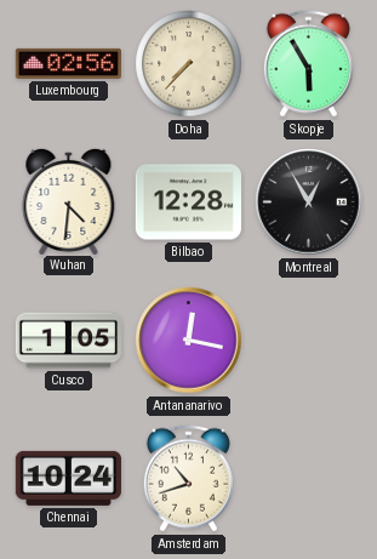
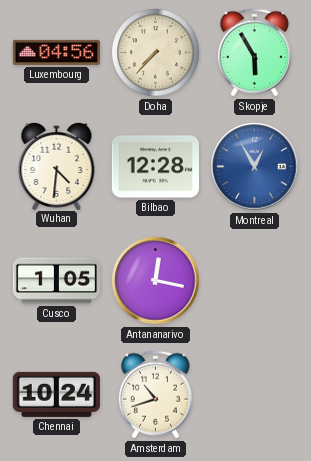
Luxembourg: 02:56 -> 04:56
Montreal dial: black -> blue
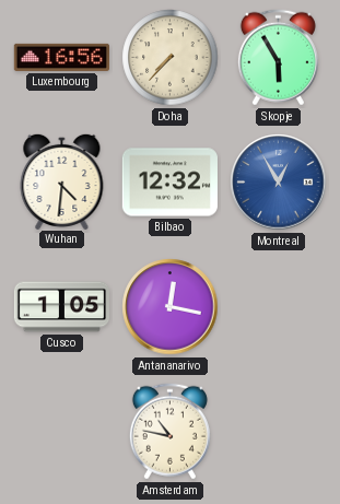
Luxembourg: 04:56 -> 16:56
Bilbao: 12:28 -> 12:32
Chennai: 10:24 -> none
Amsterdam: 10:42 -> 10:47
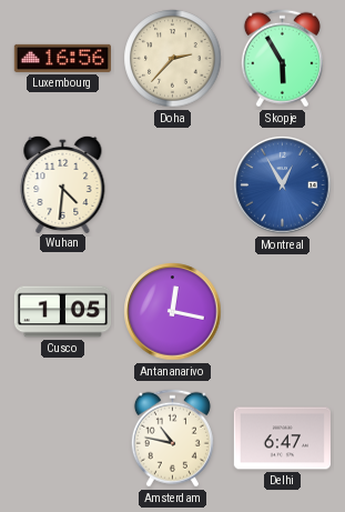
Doha: 7:37 -> 2:37
Bilbao: 12:32 -> none
Delhi: none -> 6:47
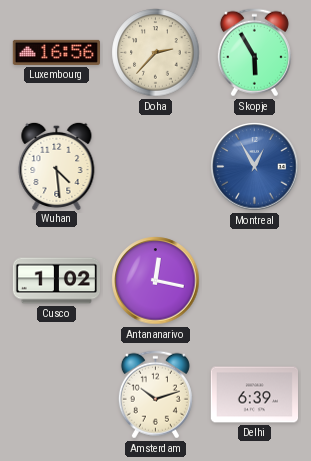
Wuhan: 4:31 -> 4:29
Cusco: 1:05 -> 1:02
Amsterdam: 10:47 -> 10:12
Delhi: 6:47 -> 6:39
